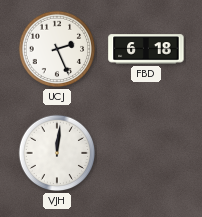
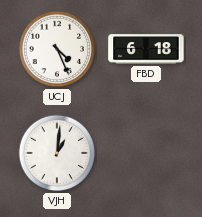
UCJ: 2:26 -> 4:26
VJH: 12:01 -> 1:01
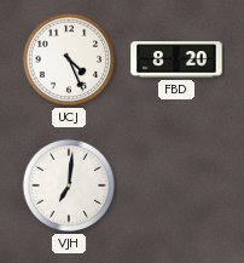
FBD: 6:18 -> 8:20
VJH: 1:01 -> 7:01
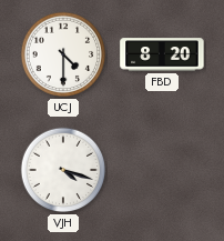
UCJ: 4:26 -> 4:30
VJH: 7:01 -> 4:18
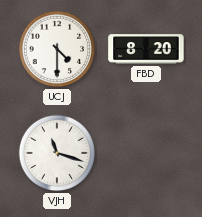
VJH: 4:18 -> 11:18
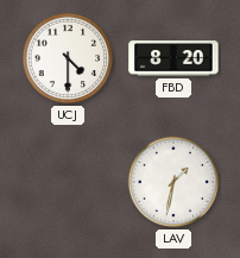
VJH: 11:18 -> none
LAV: none -> 1:32
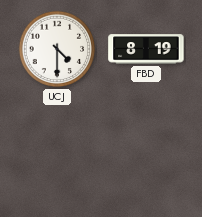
FBD: 8:20 -> 8:19
LAV: 1:32 -> none
